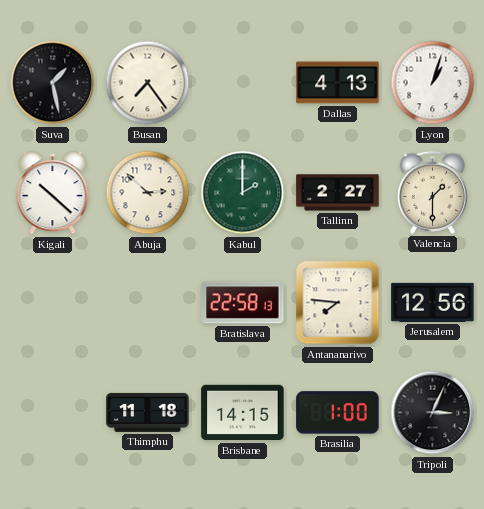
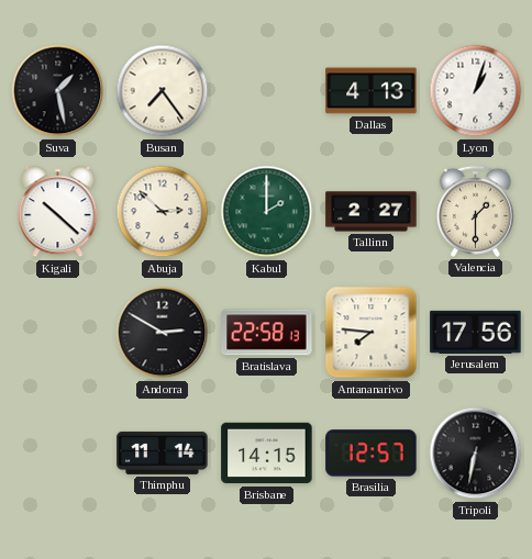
Andorra: none -> 2:50
Jerusalem: 12:56 -> 17:56
Thimphu: 11:18 -> 11:14
Brasilia: 1:00 -> 12:57
Tripoli: 3:04 -> 6:32
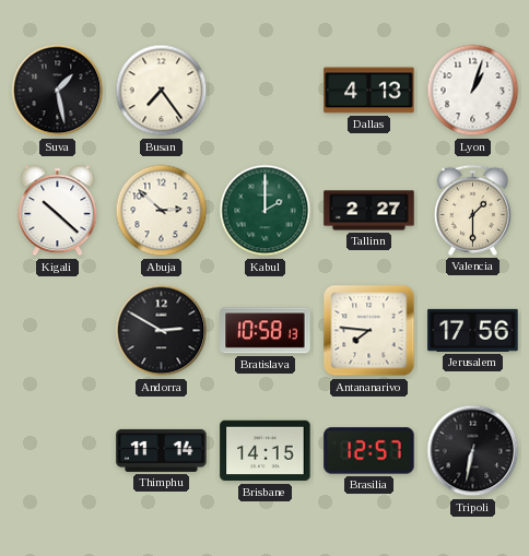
Bratislava: 22:58 -> 10:58
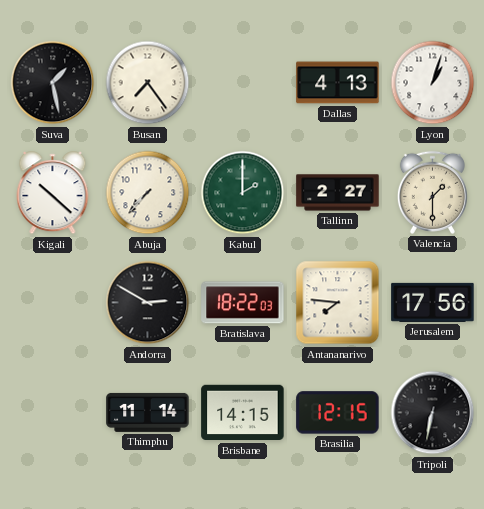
Abuja: 2:52 -> 7:37
Bratislava: 10:58 -> 18:22
Brasilia: 12:57 -> 12:15
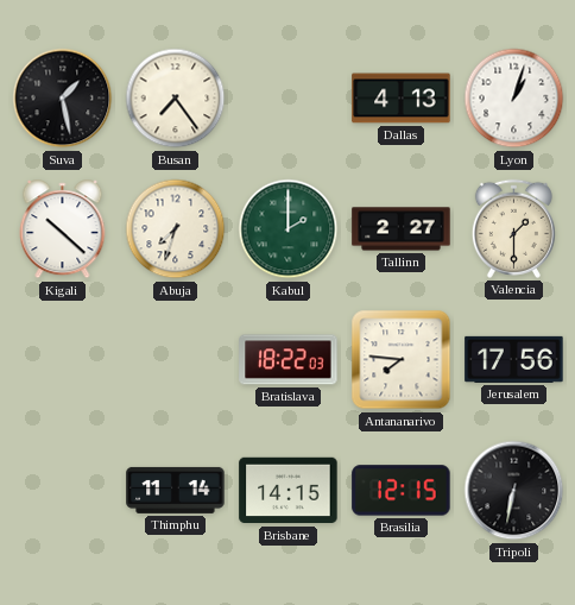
Abuja: 7:37 -> 7:33
Andorra: 2:50 -> none
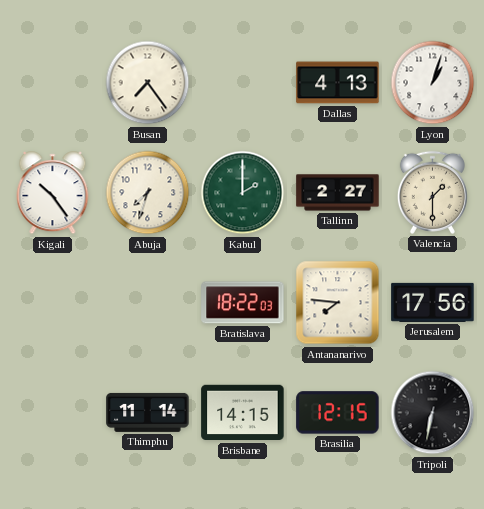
Suva: 1:28 -> none
Kigali: 10:22 -> 10:24
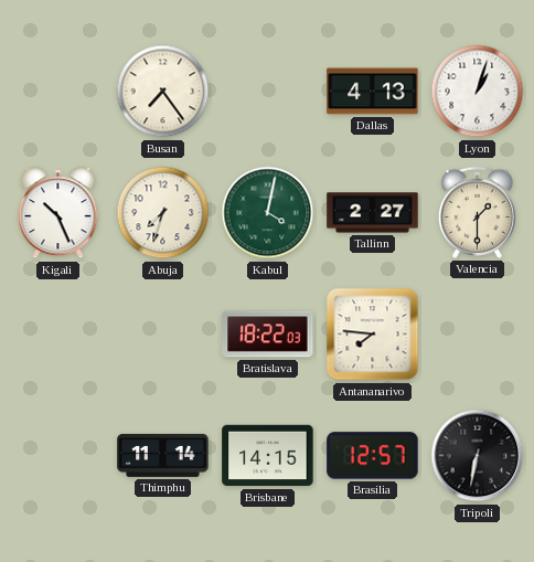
Kigali: 10:24 -> 10:26
Kabul: 2:00 -> 4:02
Jerusalem: 17:56 -> none
Brasilia: 12:15 -> 12:57
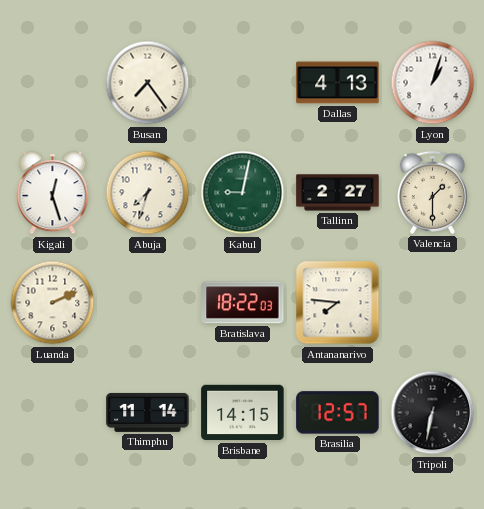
Kigali: 10:26 -> 12:27
Kabul: 4:02 -> 9:02
Luanda: none -> 2:11
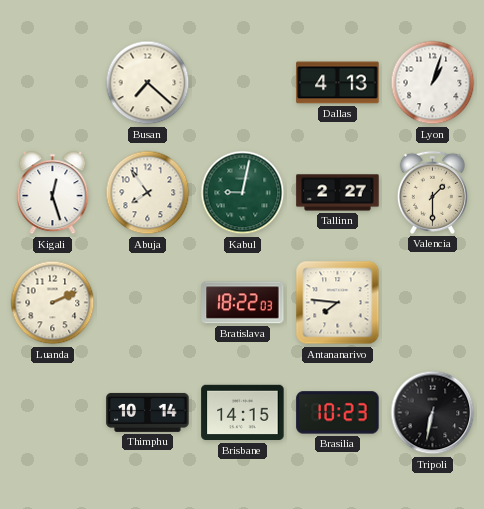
Busan: 7:24 -> 7:22
Abuja: 7:33 -> 7:54
Thimphu: 11:14 -> 10:14
Brasilia: 12:57 -> 10:23
